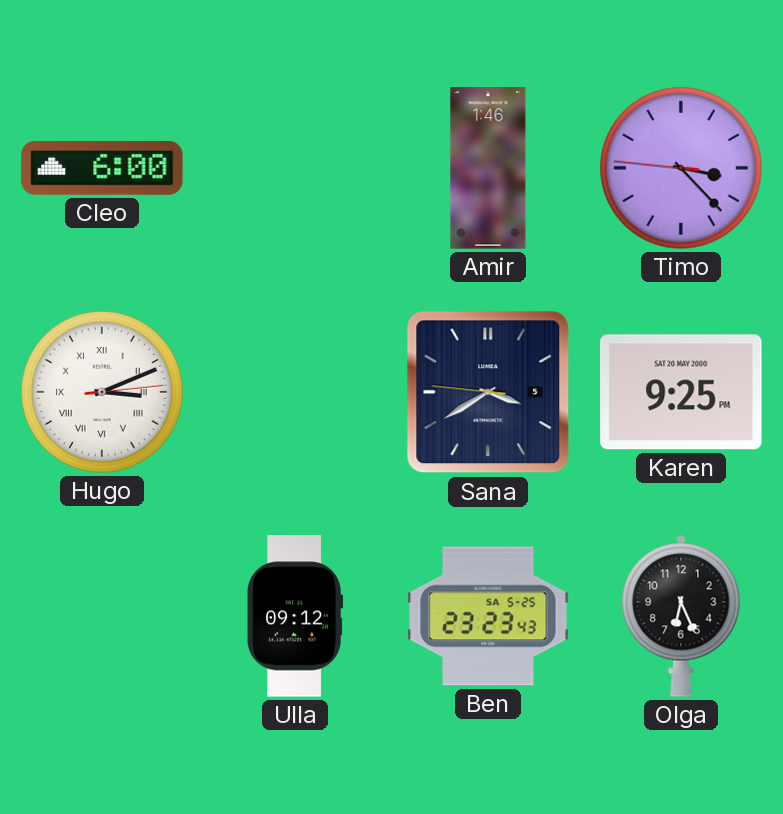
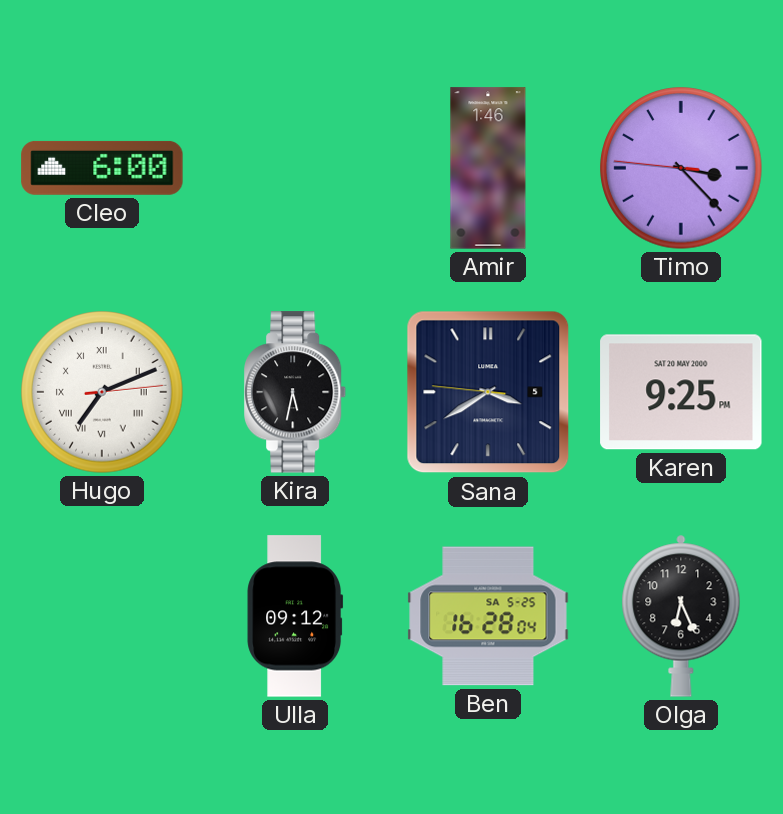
Hugo: 3:11 -> 7:11
Kira: none -> 5:32
Ben: 23:23 -> 16:28
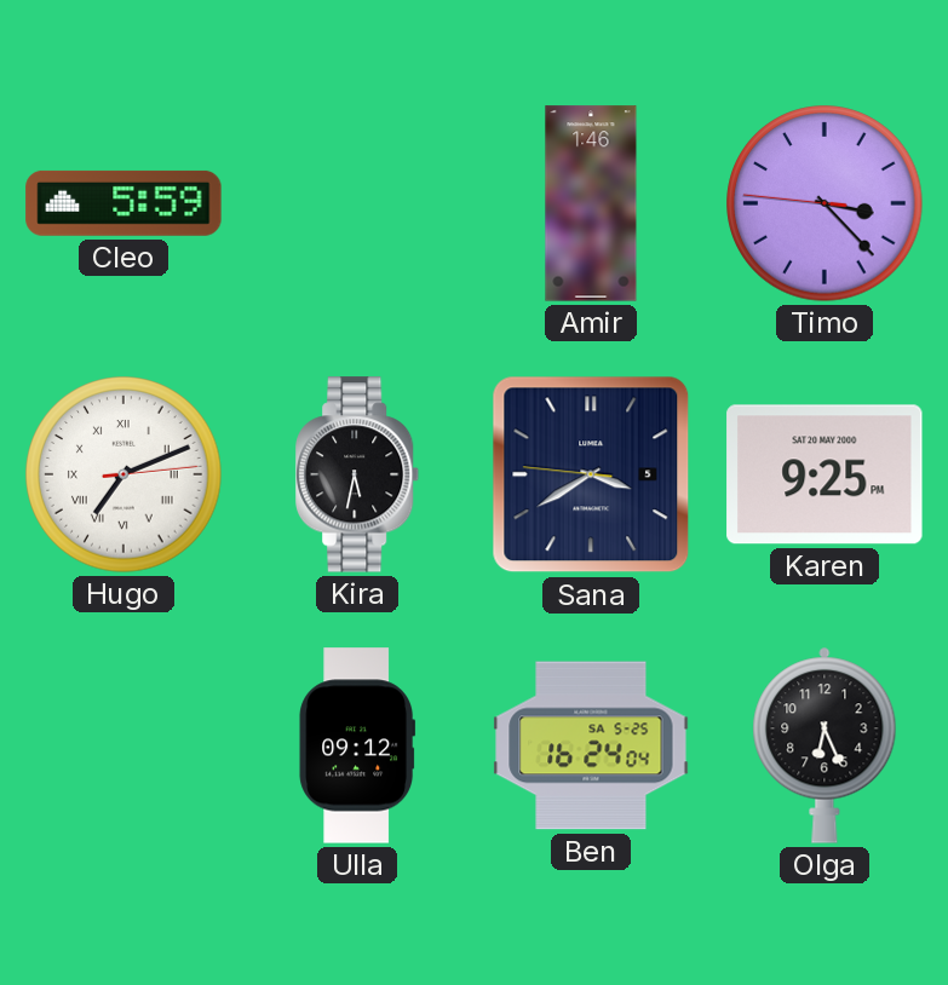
Cleo: 6:00 -> 5:59
Ben: 16:28 -> 16:24
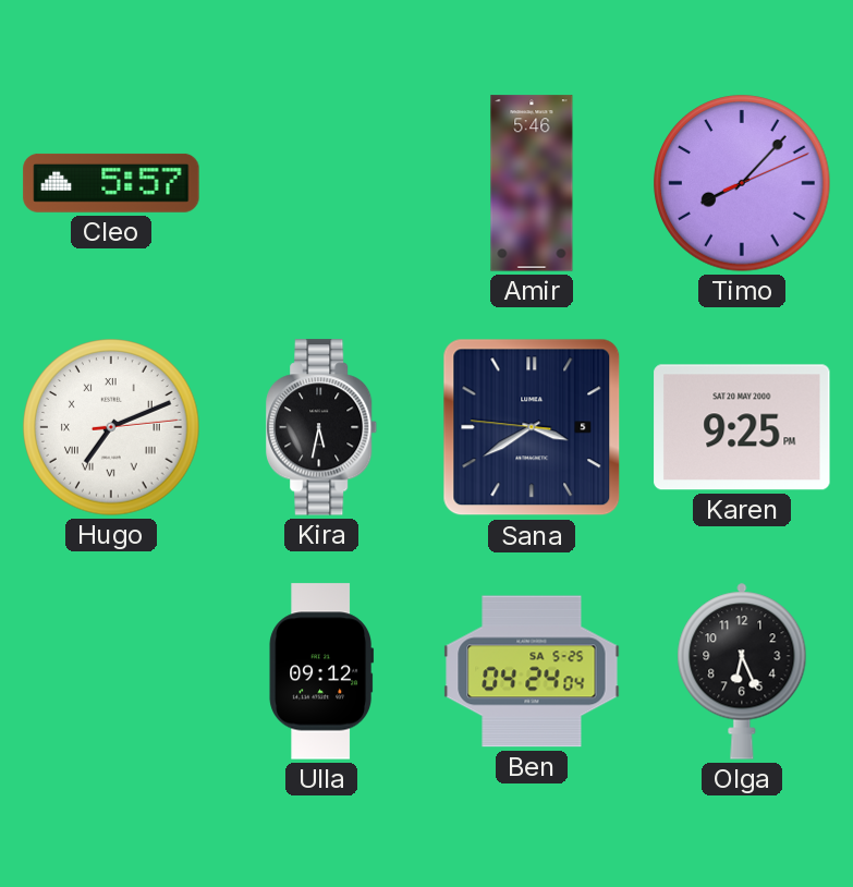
Cleo: 5:59 -> 5:57
Amir: 1:46 -> 5:46
Timo: 3:22 -> 8:07
Ben: 16:24 -> 04:24
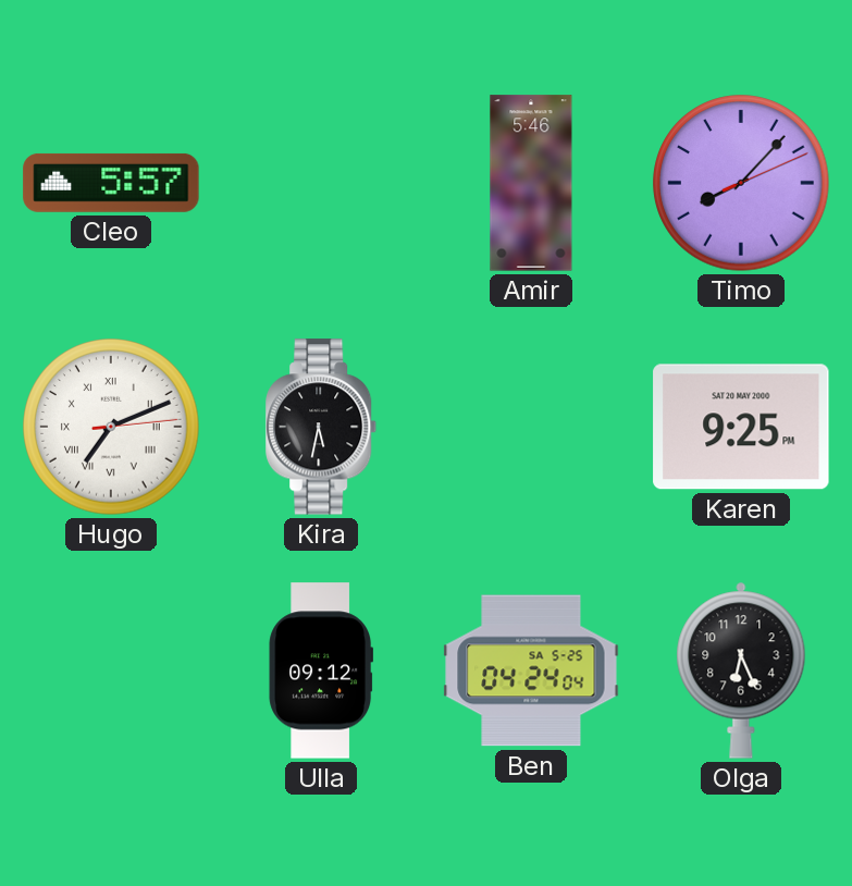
Sana: 3:39 -> none
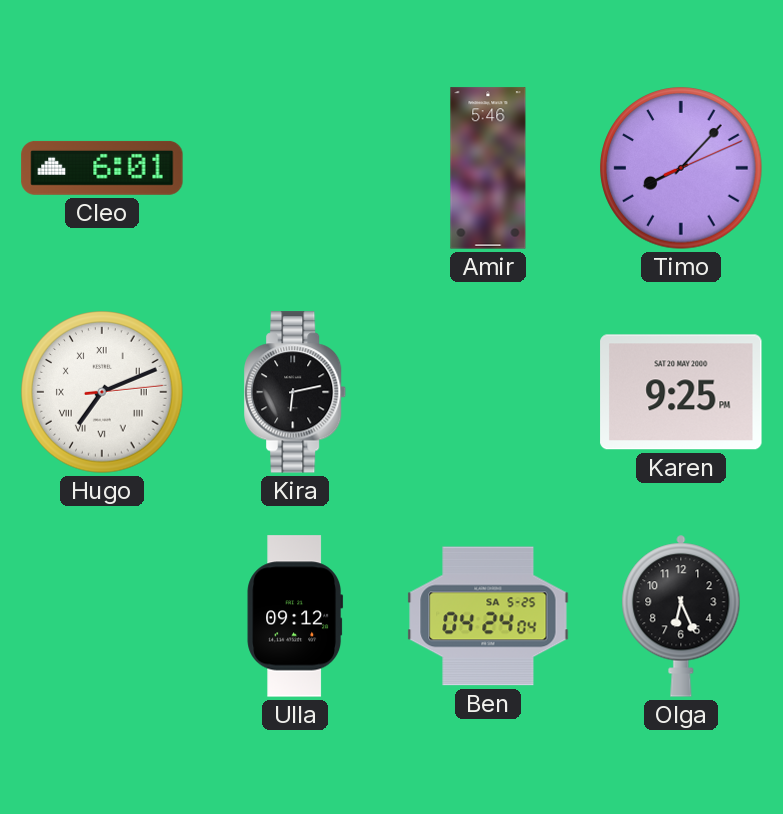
Cleo: 5:57 -> 6:01
Kira: 5:32 -> 6:13
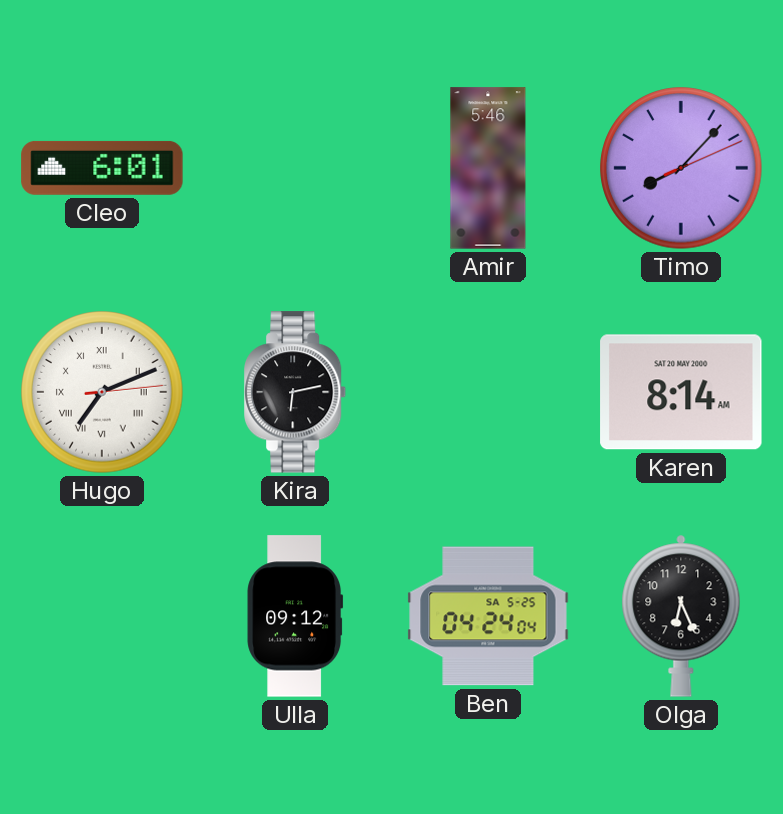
Karen: 9:25 -> 8:14
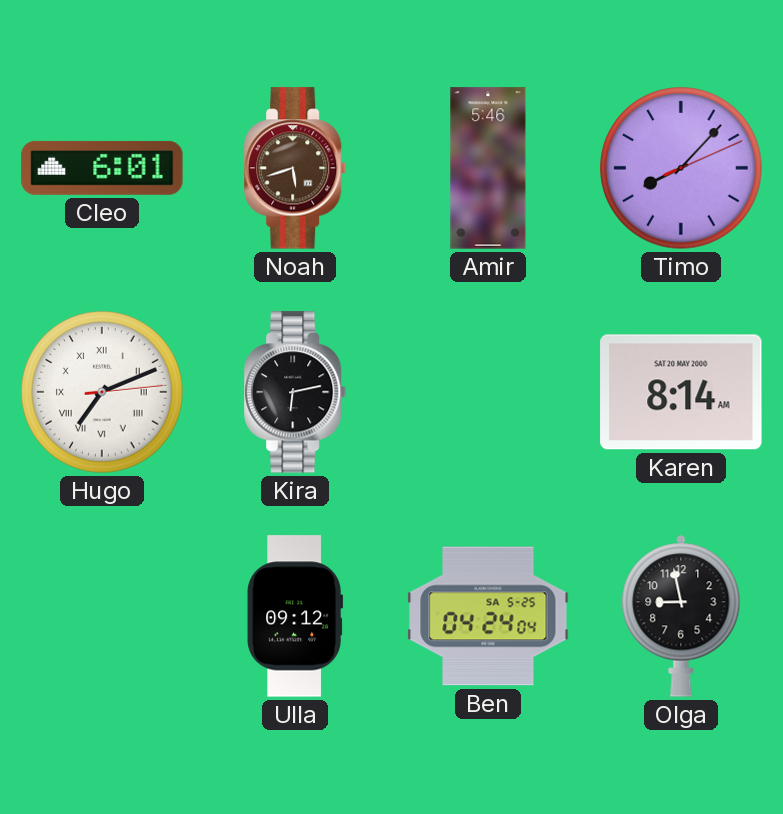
Noah: none -> 5:42
Olga: 6:26 -> 8:58
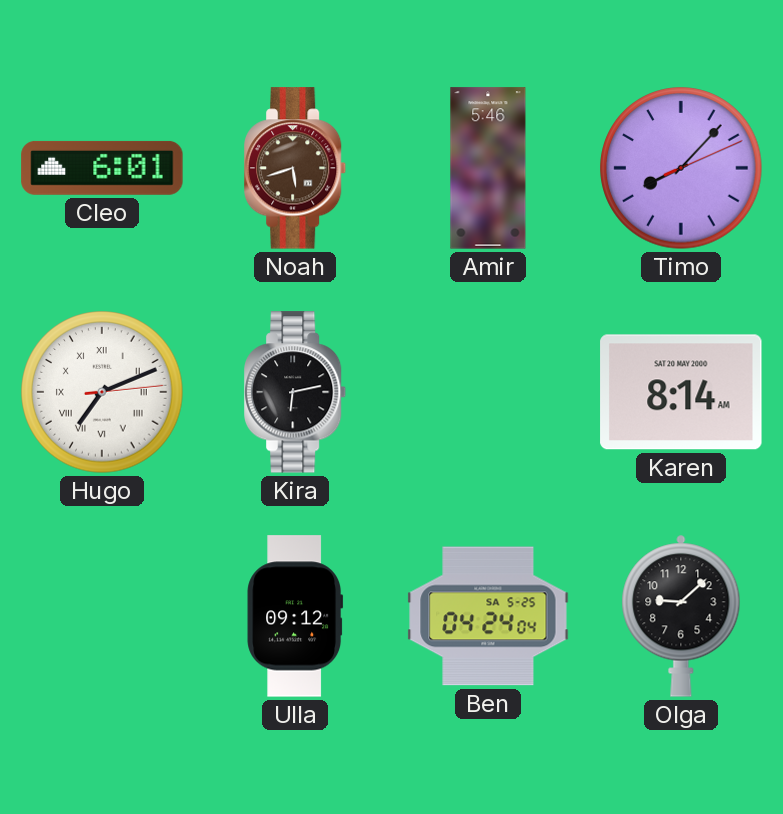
Olga: 8:58 -> 9:08
